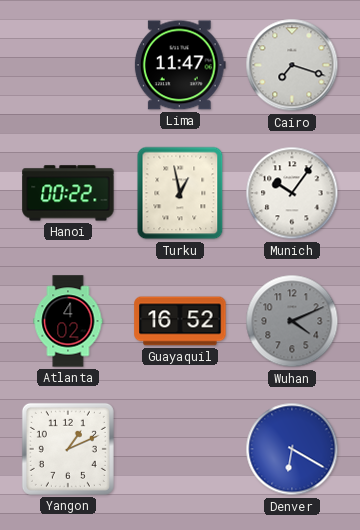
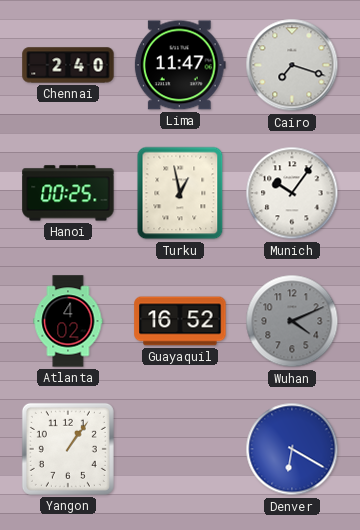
Chennai: none -> 2:40
Hanoi: 00:22 -> 00:25
Yangon: 1:11 -> 1:06
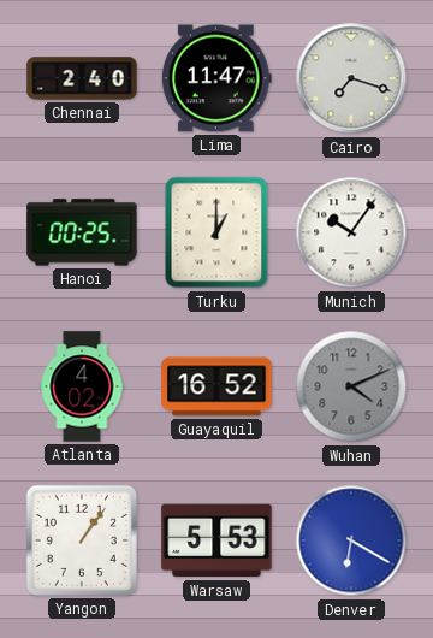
Turku: 12:58 -> 1:00
Warsaw: none -> 5:53
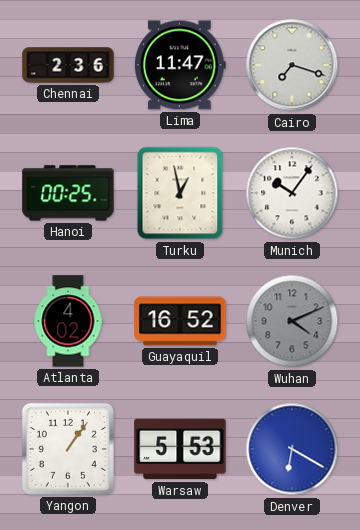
Chennai: 2:40 -> 2:36
Turku: 1:00 -> 12:58
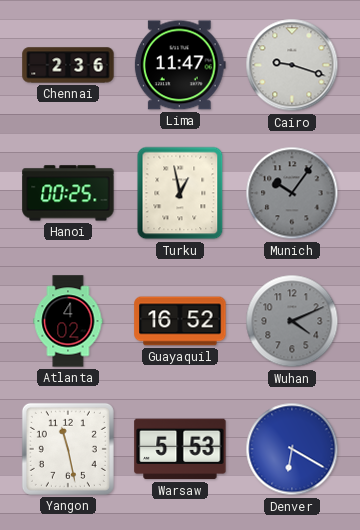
Cairo: 7:18 -> 9:18
Munich dial: white -> grey
Yangon: 1:06 -> 11:28
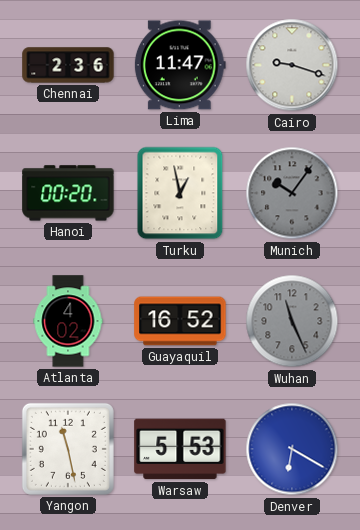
Hanoi: 00:25 -> 00:20
Wuhan: 4:11 -> 11:26
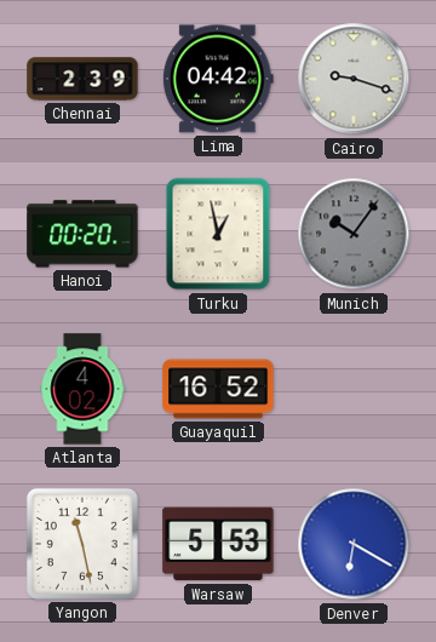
Chennai: 2:36 -> 2:39
Lima: 11:47 -> 04:42
Wuhan: 11:26 -> none
